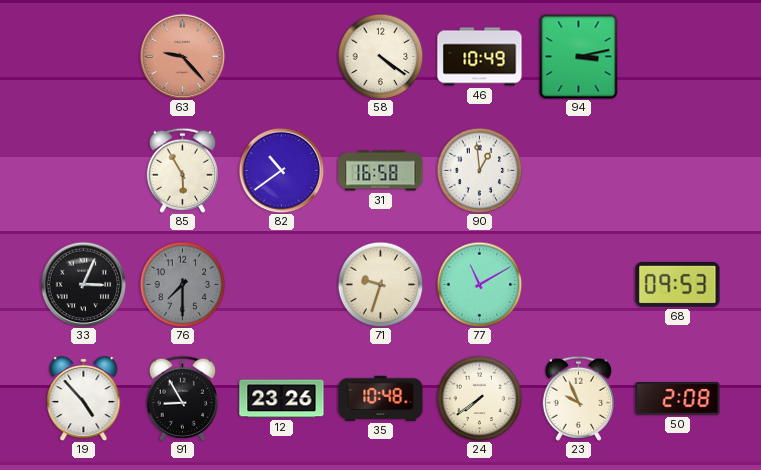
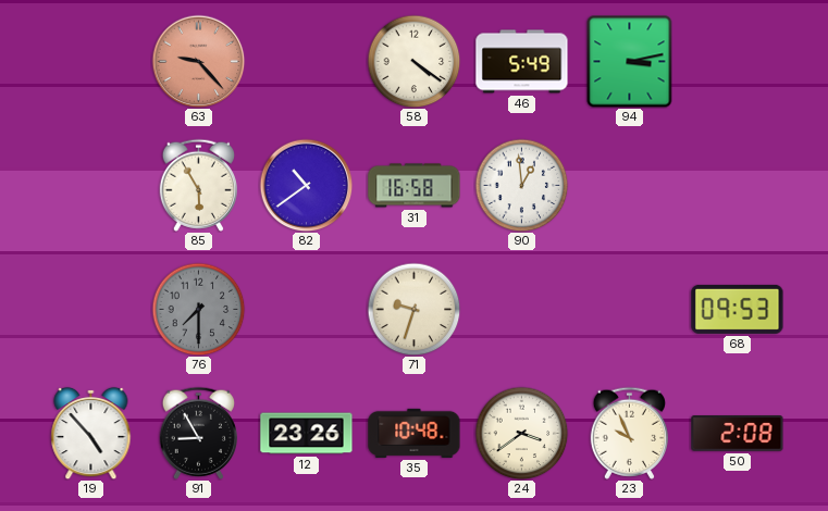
46: 10:49 -> 5:49
33: 3:04 -> none
77: 11:10 -> none
24: 7:39 -> 3:39
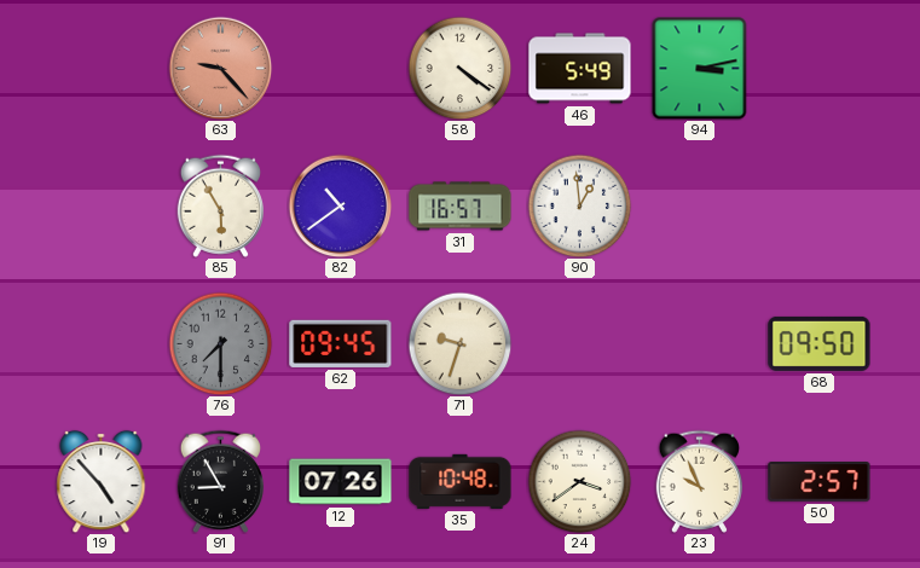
31: 16:58 -> 16:57
62: none -> 09:45
68: 09:53 -> 09:50
12: 23:26 -> 07:26
50: 2:08 -> 2:57
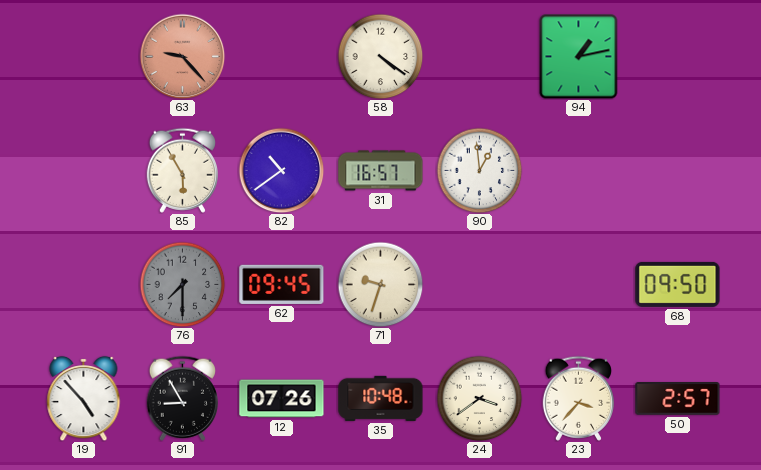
46: 5:49 -> none
94: 3:13 -> 1:13
23: 9:56 -> 3:37
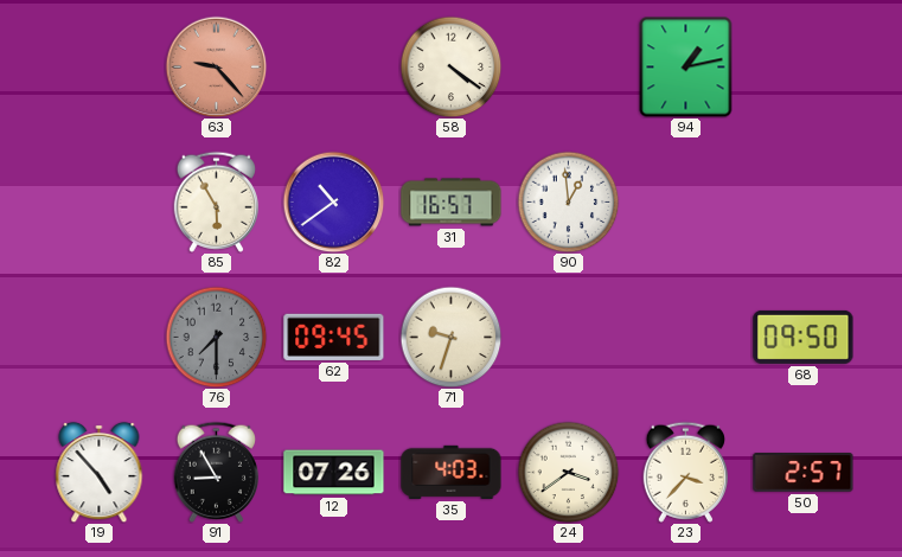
35: 10:48 -> 4:03
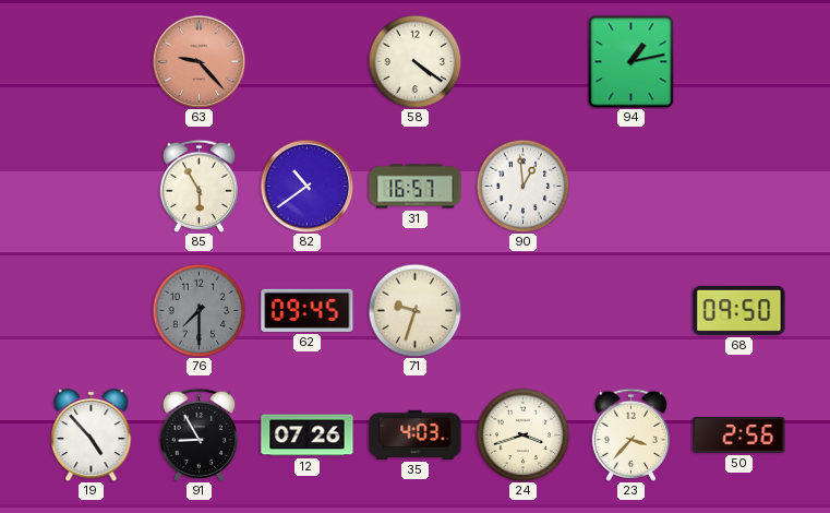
24: 3:39 -> 3:42
50: 2:57 -> 2:56
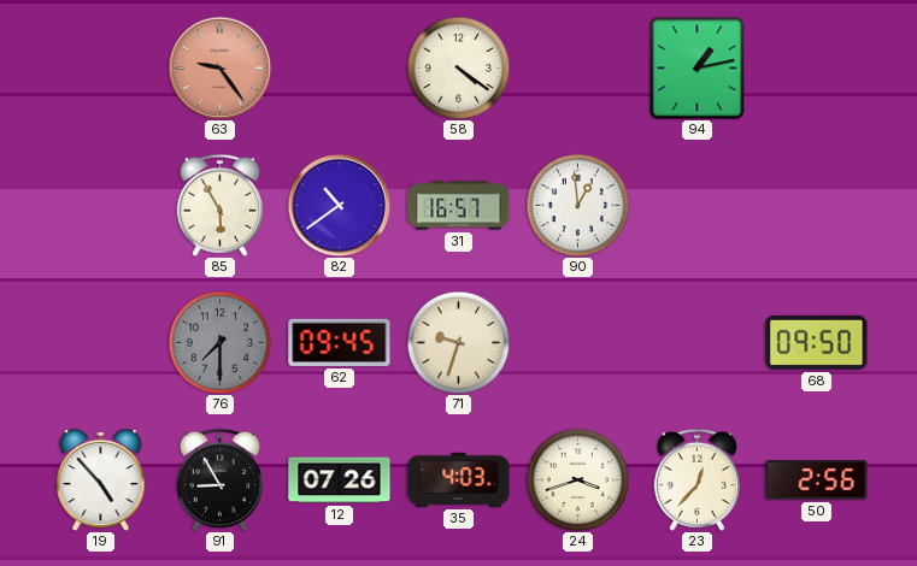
63: 9:23 -> 9:24
23: 3:37 -> 12:37
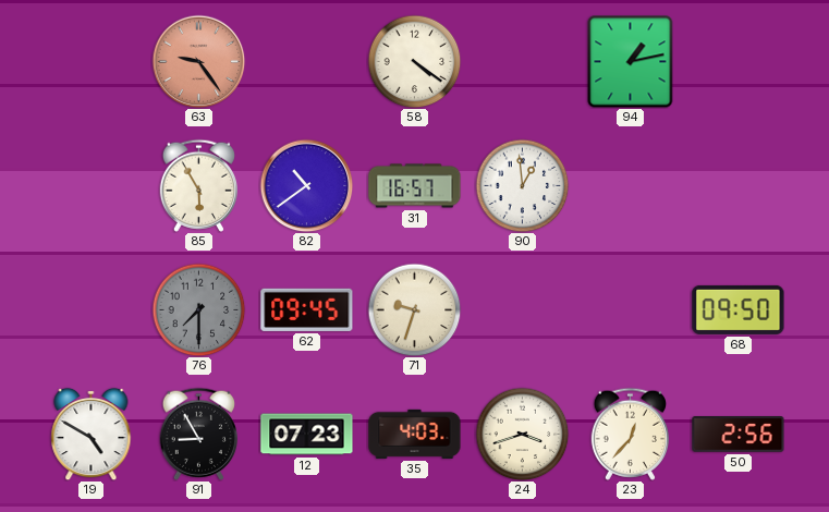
19: 4:53 -> 4:50
12: 07:26 -> 07:23
